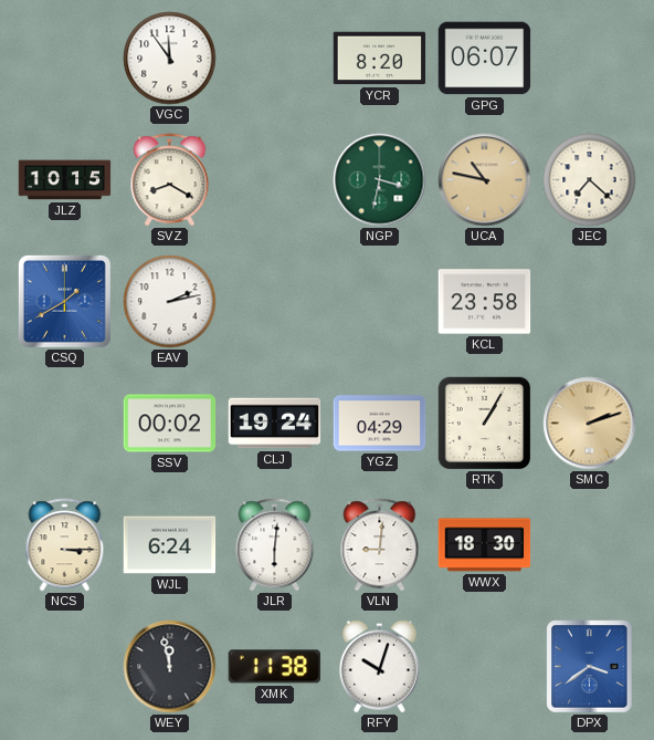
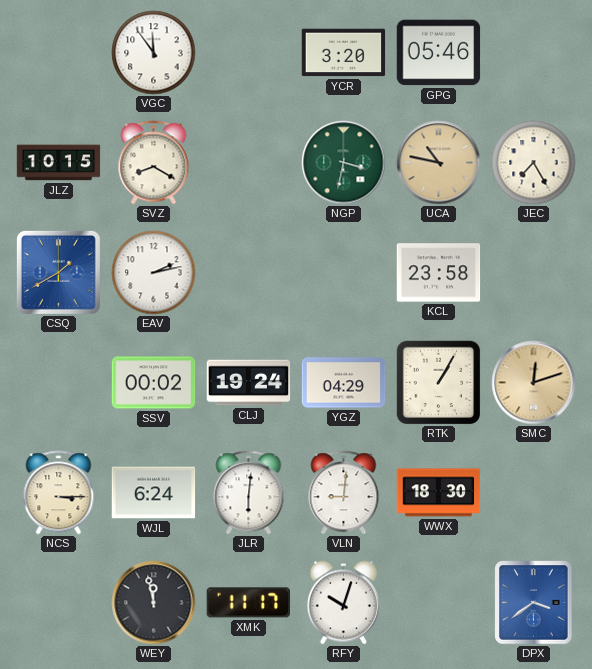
YCR: 8:20 -> 3:20
GPG: 06:07 -> 05:46
JEC: 7:22 -> 7:25
SMC: 2:12 -> 12:12
XMK: 11:38 -> 11:17
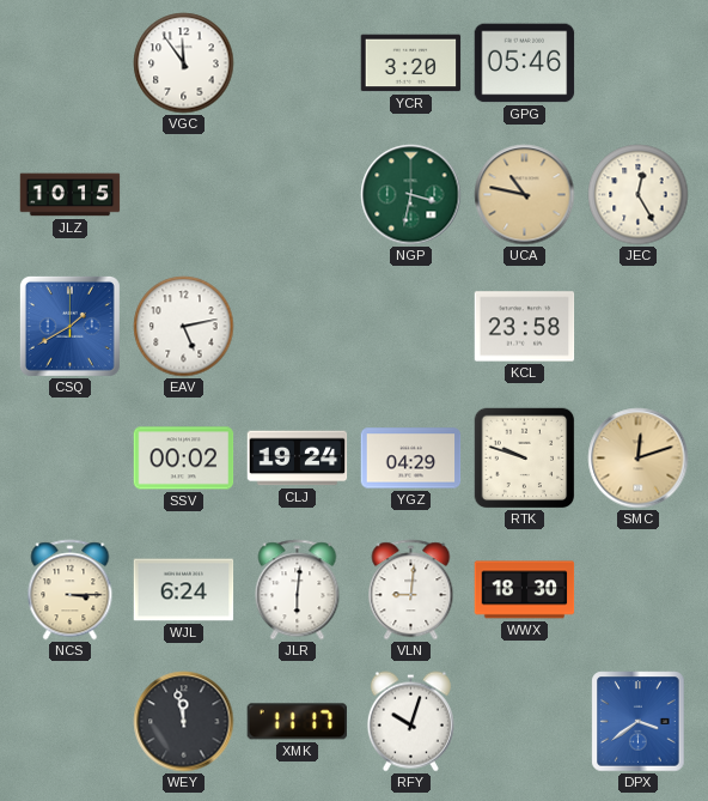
SVZ: 8:20 -> none
JEC: 7:25 -> 12:25
EAV: 2:13 -> 5:13
RTK: 1:05 -> 9:48
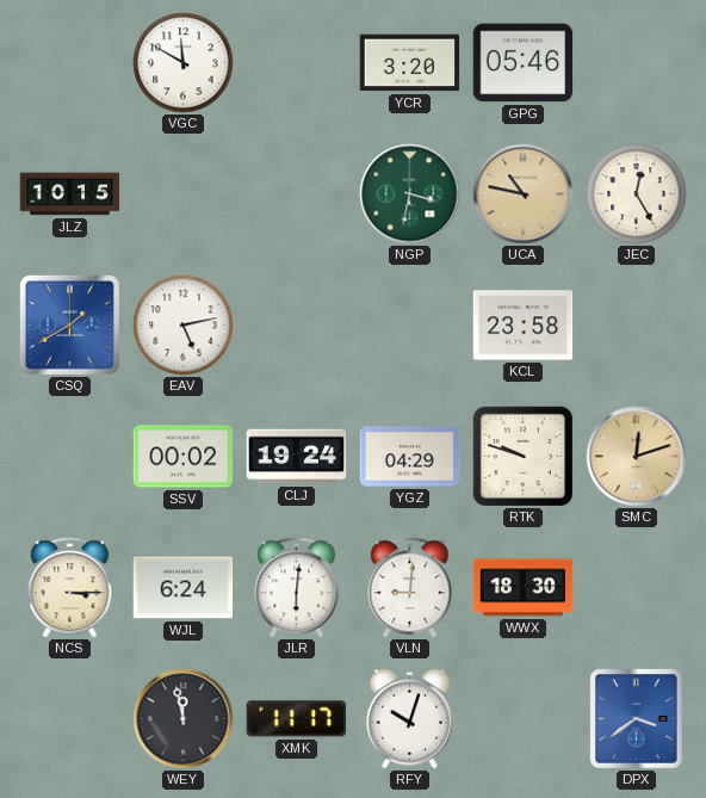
VGC: 11:54 -> 11:50
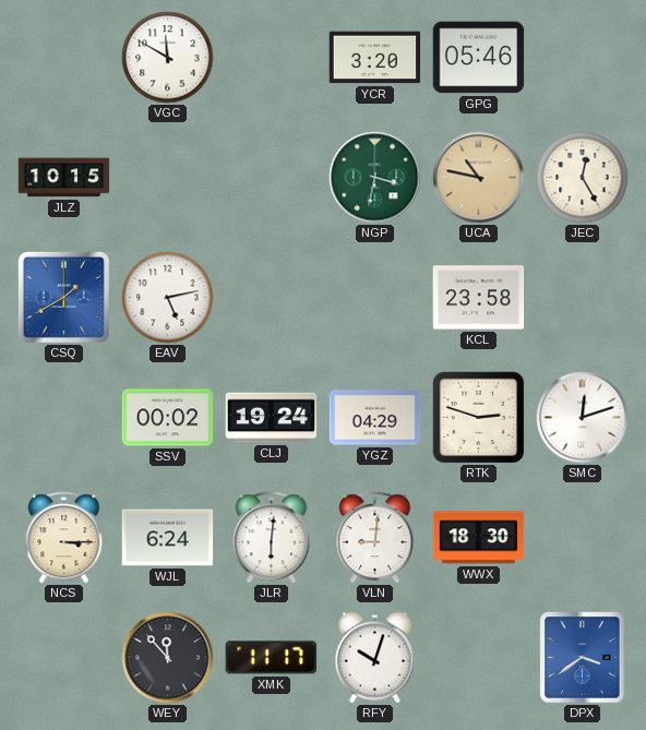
RTK: 9:48 -> 2:48
SMC dial: champagne -> white
WEY: 11:58 -> 11:53
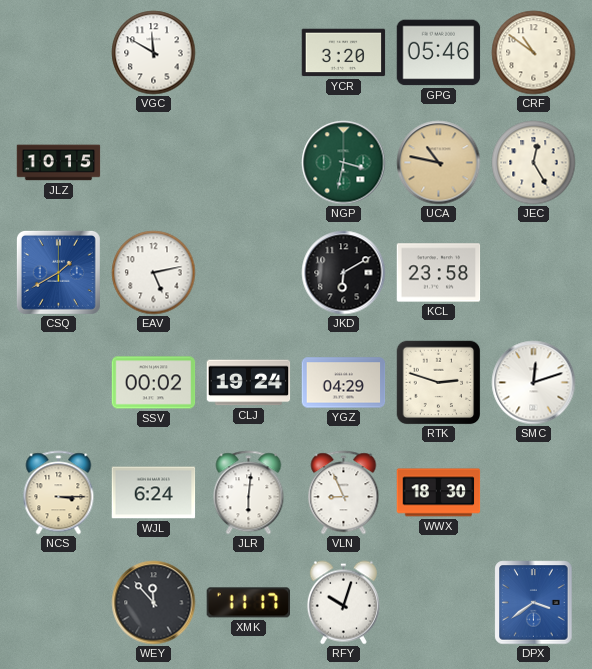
CRF: none -> 10:51
JKD: none -> 6:10
VLN: 9:01 -> 8:56
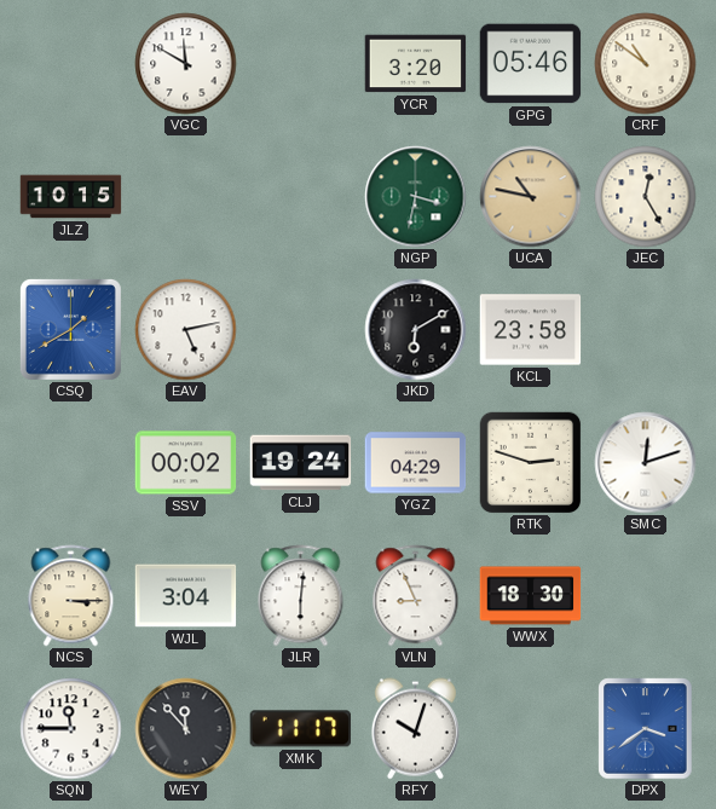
WJL: 6:24 -> 3:04
SQN: none -> 11:45
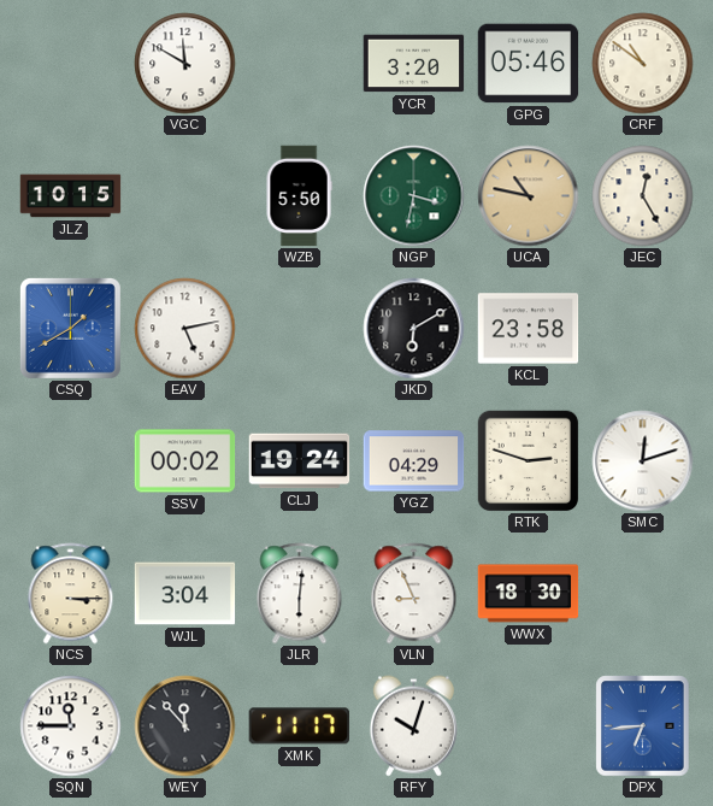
WZB: none -> 5:50
DPX: 3:39 -> 6:44
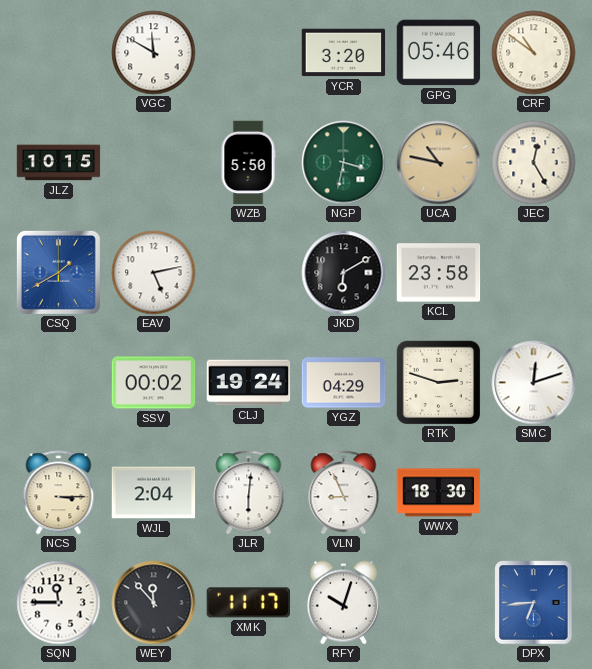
WJL: 3:04 -> 2:04
